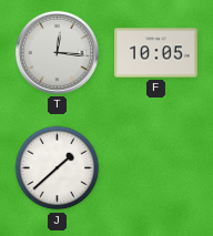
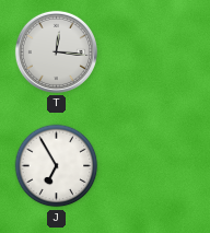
F: 10:05 -> none
J: 1:38 -> 6:55
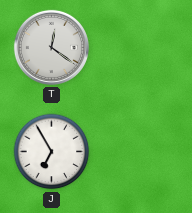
T: 12:16 -> 12:21
